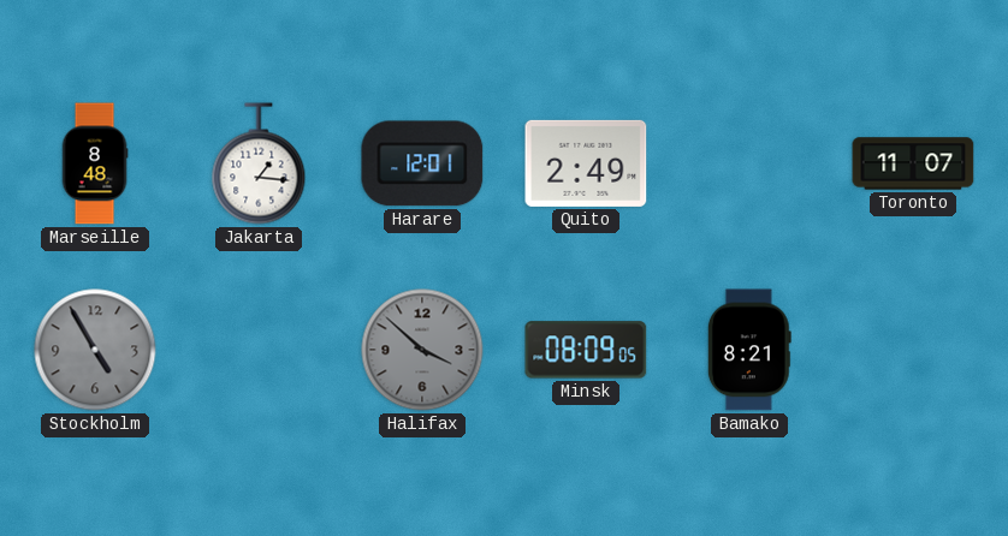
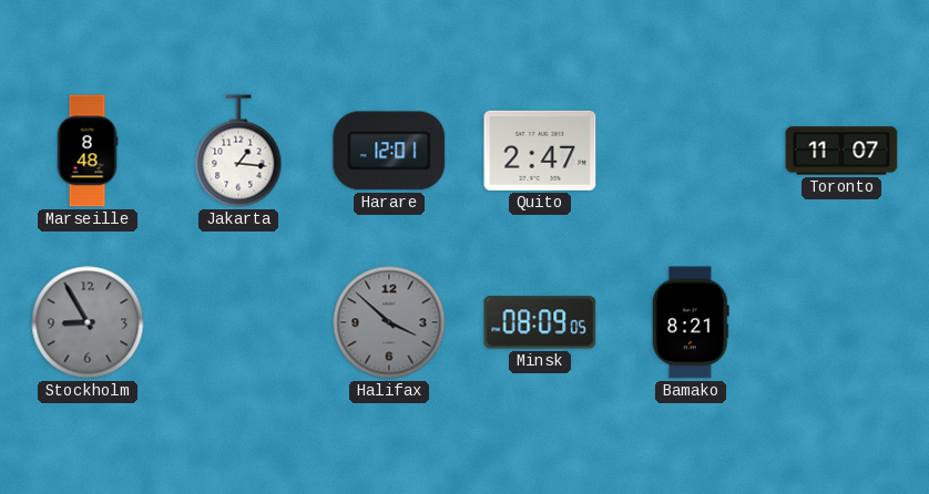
Quito: 2:49 -> 2:47
Stockholm: 4:55 -> 8:55
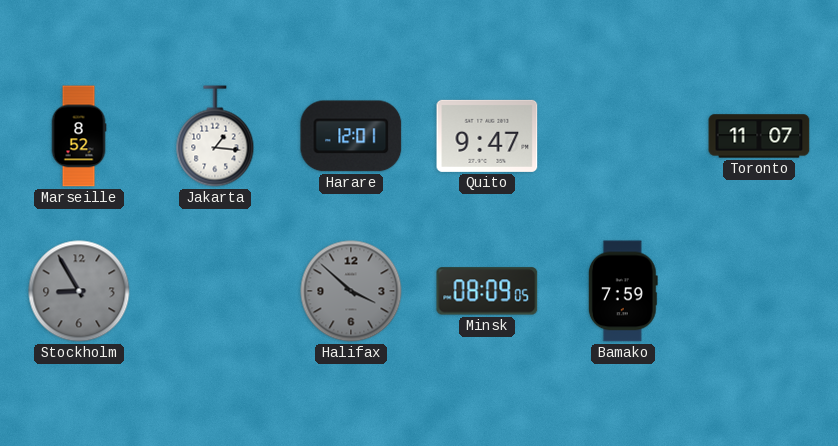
Marseille: 8:48 -> 8:52
Quito: 2:47 -> 9:47
Bamako: 8:21 -> 7:59
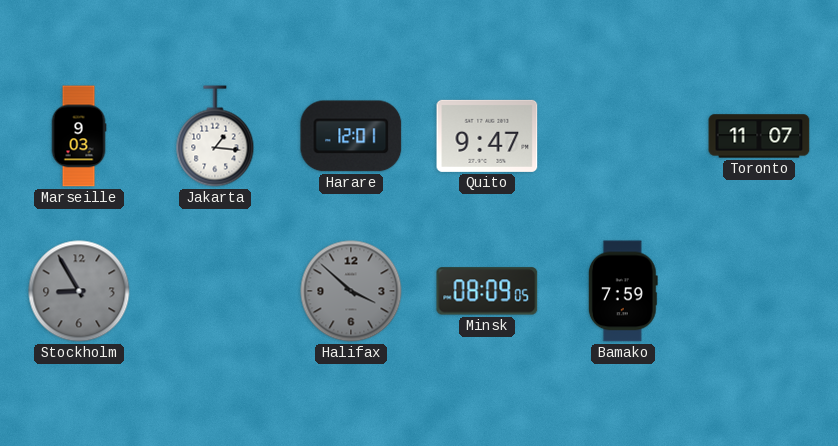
Marseille: 8:52 -> 9:03
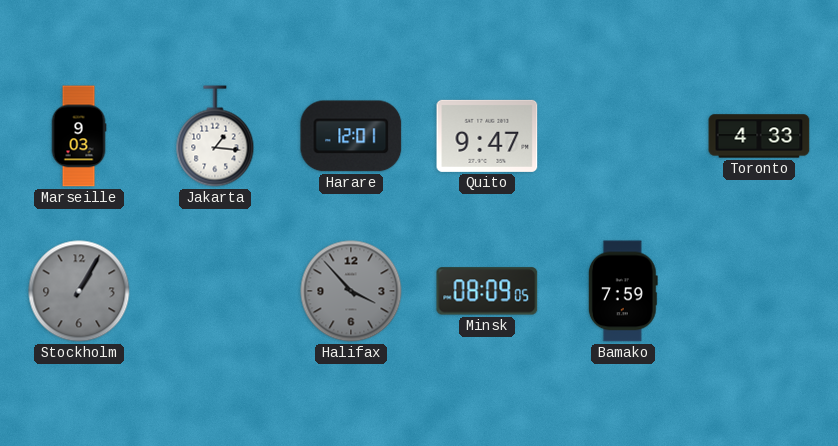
Toronto: 11:07 -> 4:33
Stockholm: 8:55 -> 1:05
Halifax: 3:52 -> 3:53
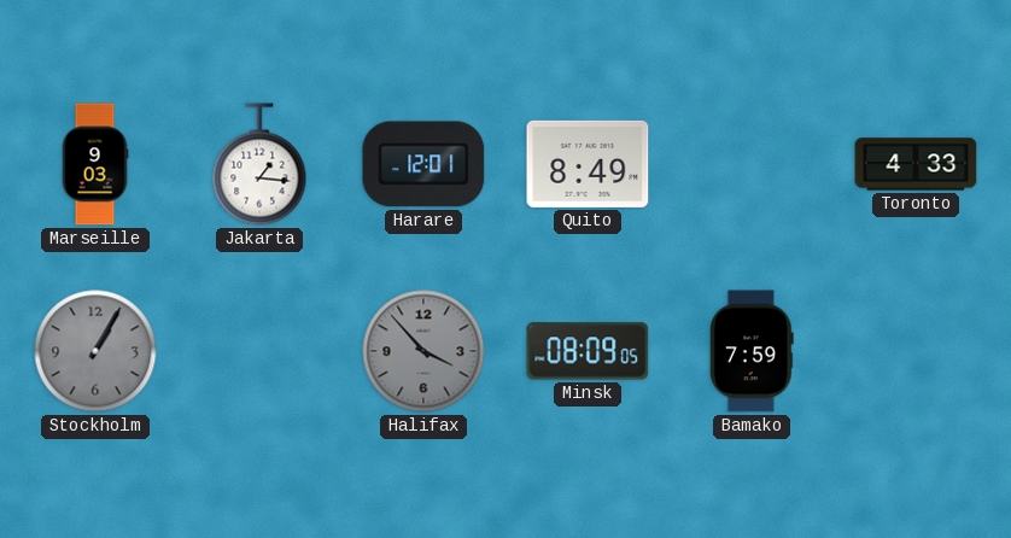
Quito: 9:47 -> 8:49
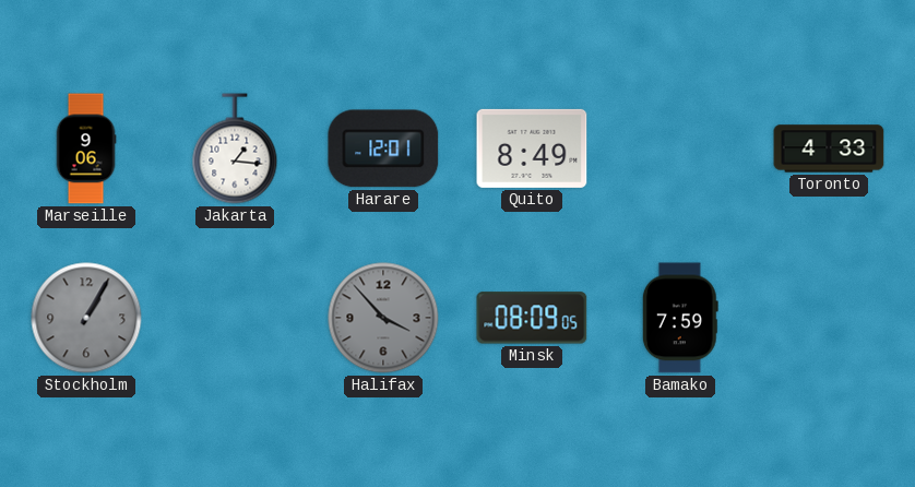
Marseille: 9:03 -> 9:06
